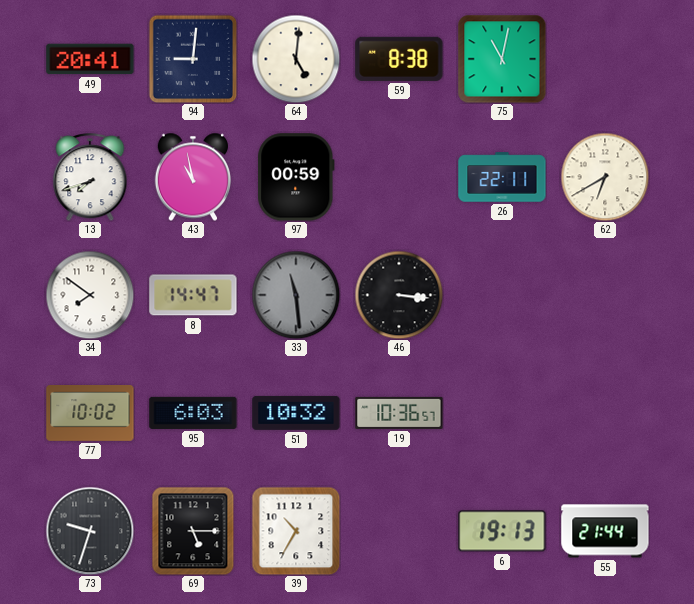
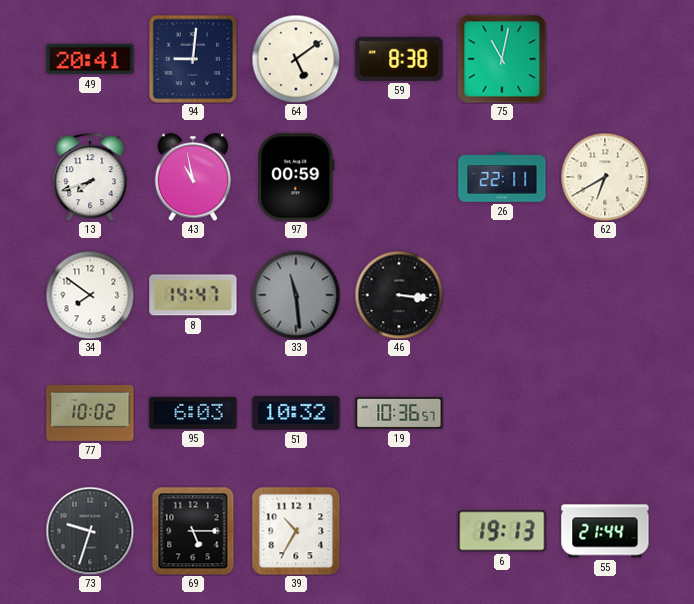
64: 5:01 -> 5:09
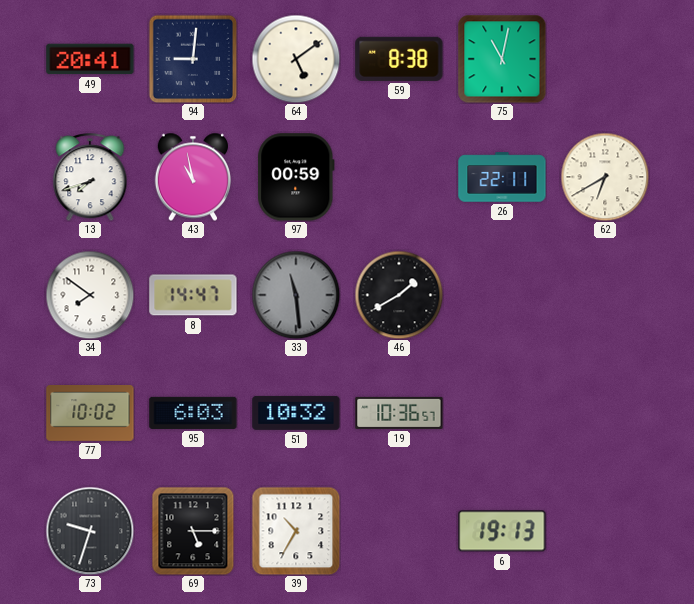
46: 3:16 -> 1:40
55: 21:44 -> none
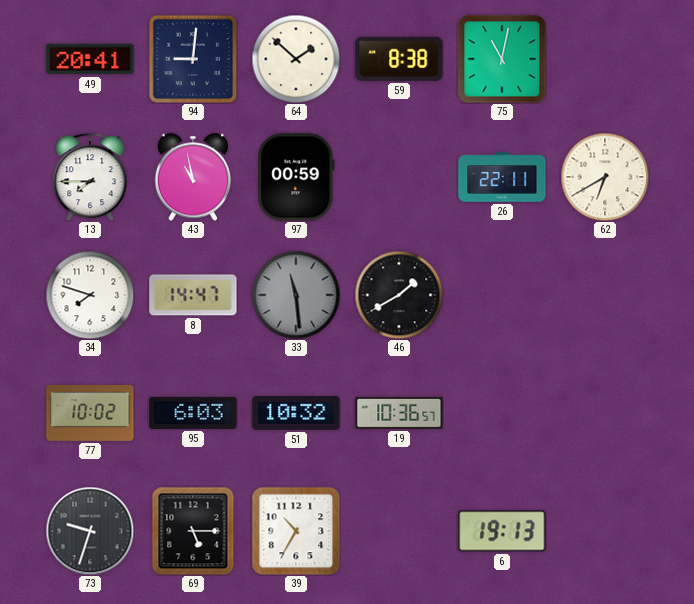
64: 5:09 -> 1:52
13: 7:42 -> 7:45
34: 7:51 -> 7:48
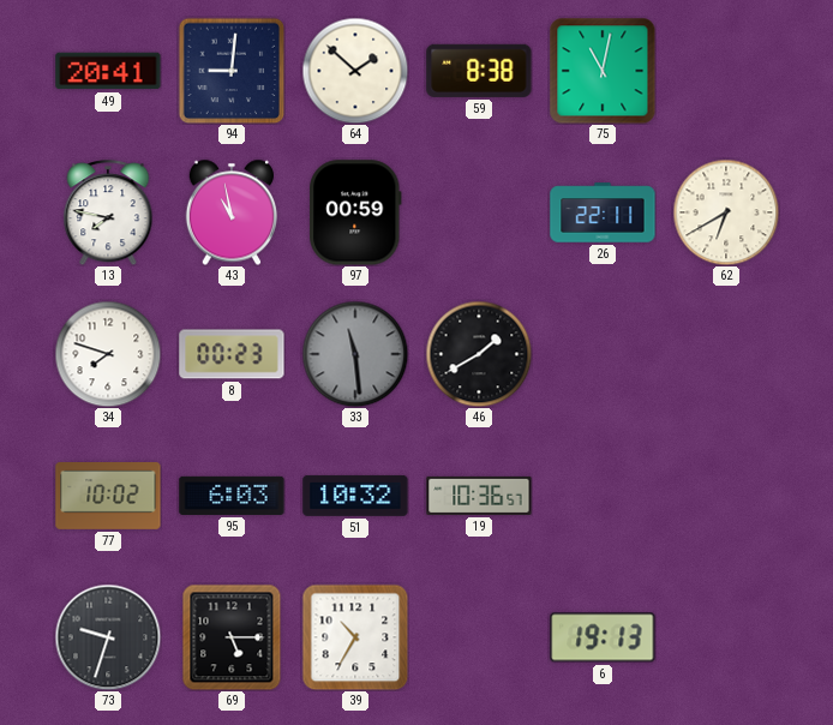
13: 7:45 -> 7:47
8: 14:47 -> 00:23
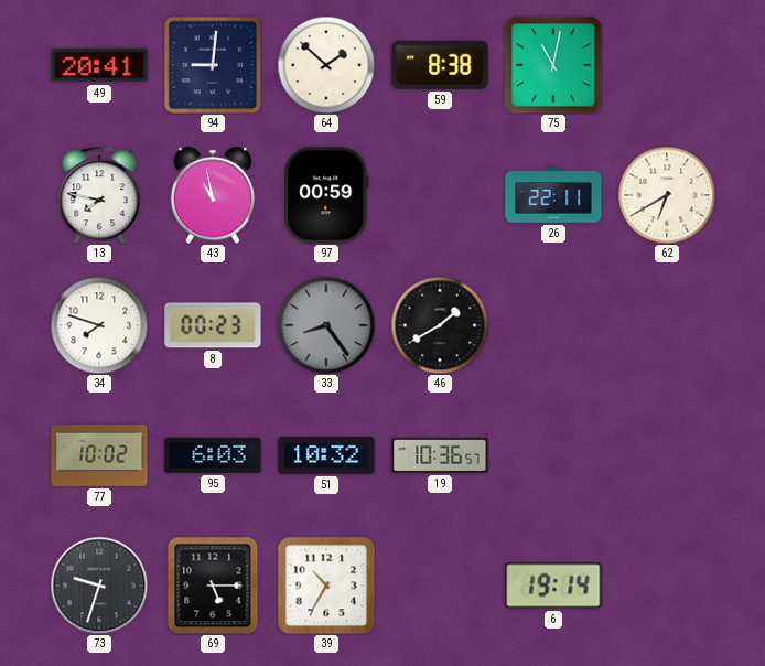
33: 11:29 -> 8:24
6: 19:13 -> 19:14
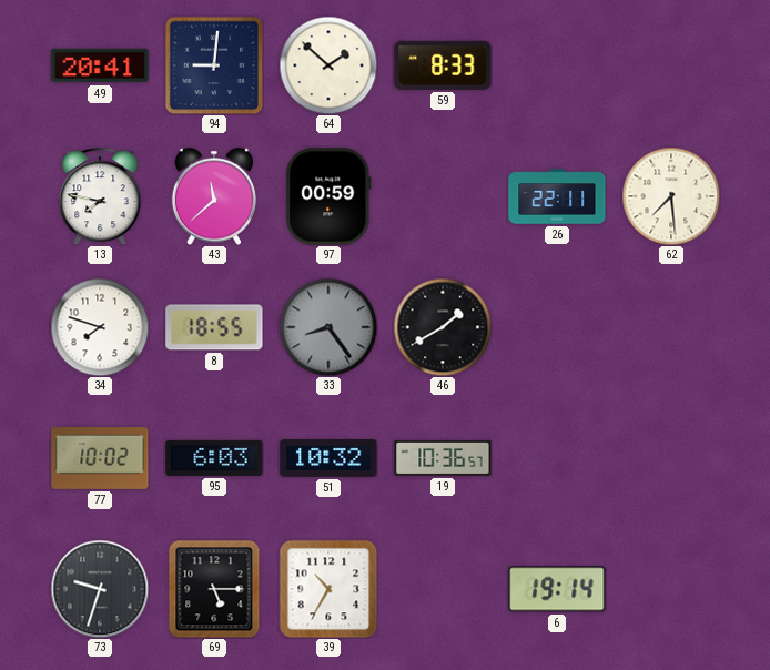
59: 8:38 -> 8:33
75: 11:02 -> none
43: 10:58 -> 11:38
62: 6:40 -> 7:29
8: 00:23 -> 18:55
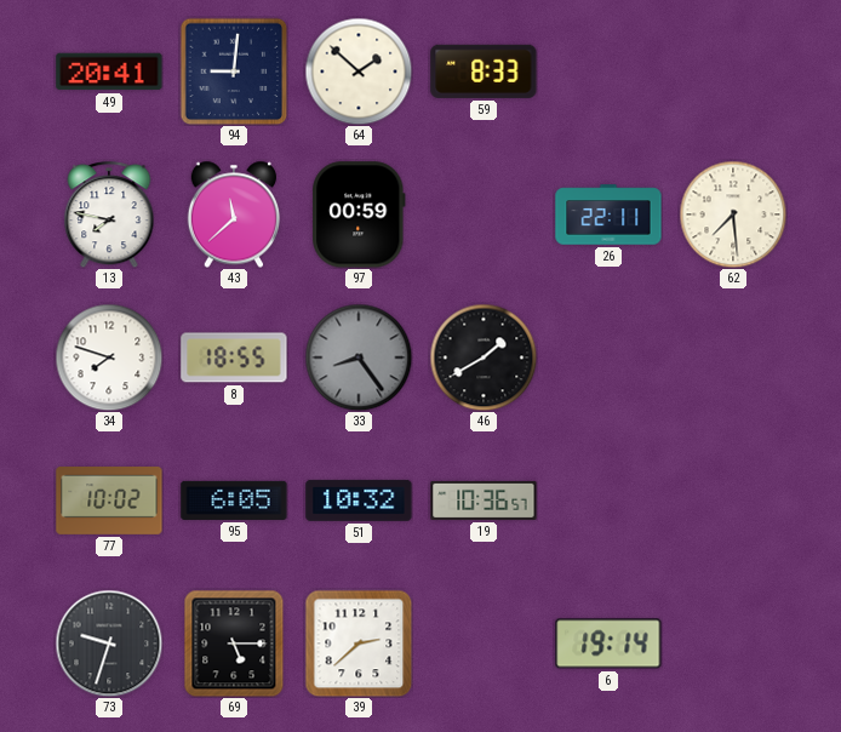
95: 6:03 -> 6:05
39: 10:35 -> 2:38
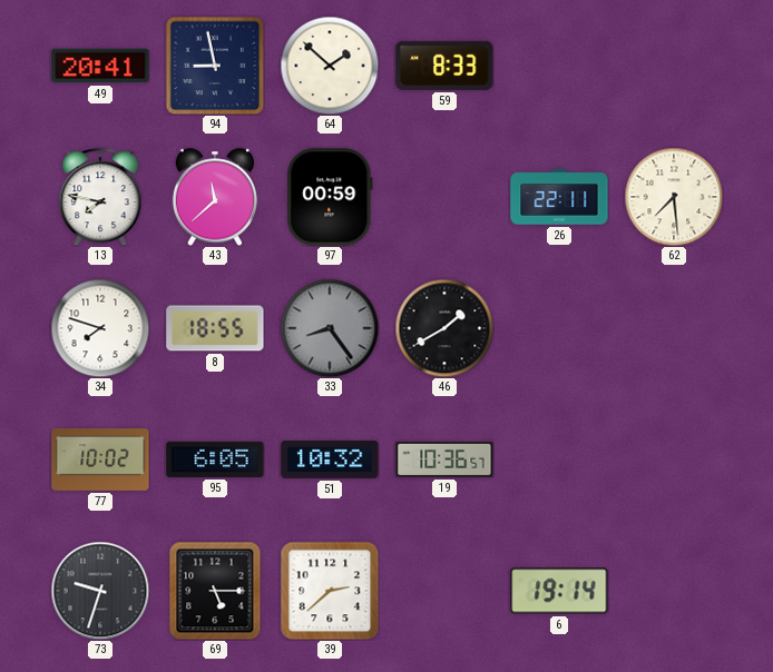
94: 9:01 -> 8:58
